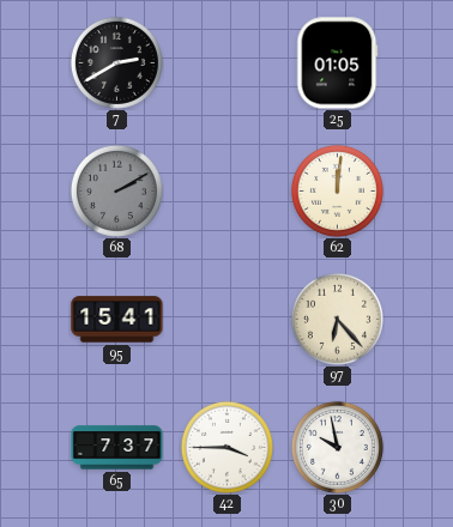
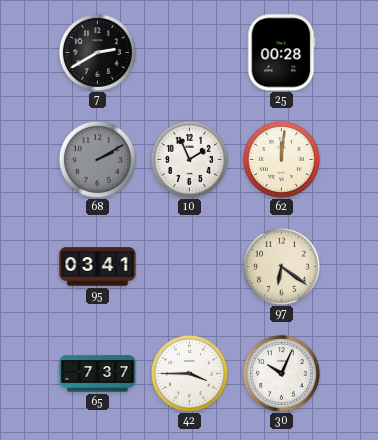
25: 01:05 -> 00:28
10: none -> 1:56
95: 15:41 -> 03:41
97: 6:23 -> 6:21
30: 9:58 -> 10:04
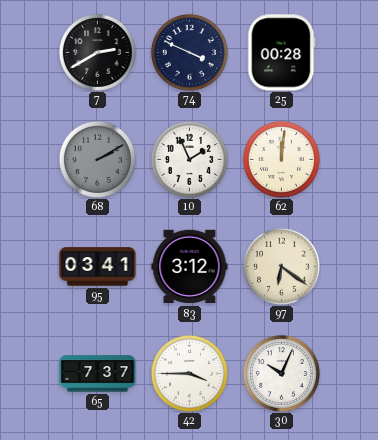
74: none -> 3:49
83: none -> 3:12
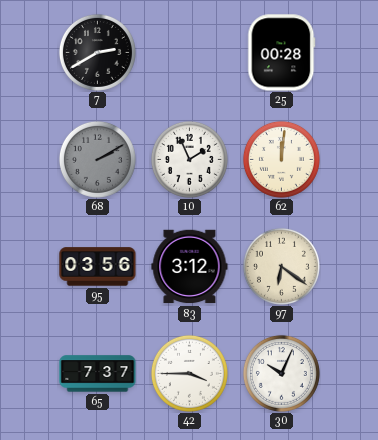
74: 3:49 -> none
95: 03:41 -> 03:56
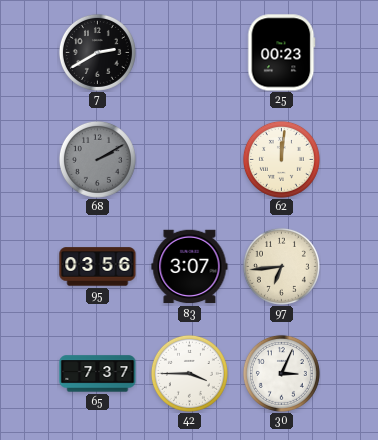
25: 00:28 -> 00:23
10: 1:56 -> none
83: 3:12 -> 3:07
97: 6:21 -> 6:44
30: 10:04 -> 3:04
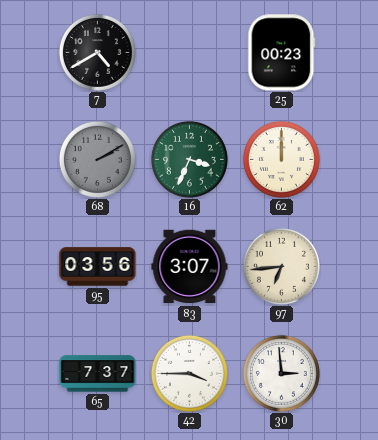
7: 2:40 -> 4:40
16: none -> 3:34
62: 12:01 -> 12:00
30: 3:04 -> 2:59
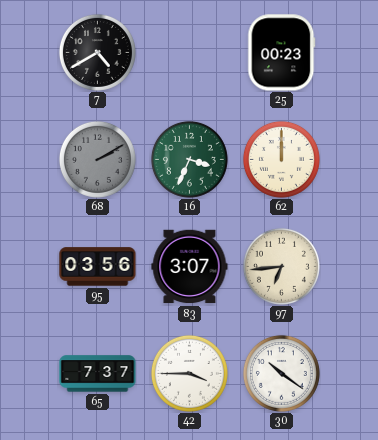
30: 2:59 -> 10:21
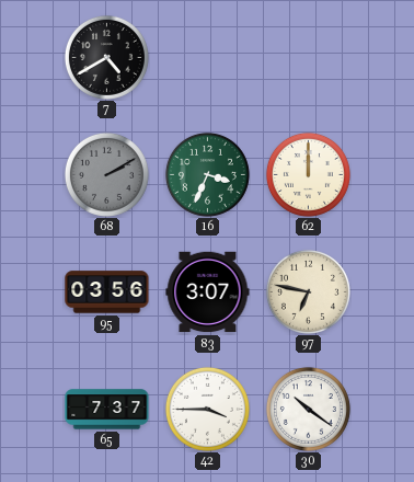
25: 00:23 -> none
97: 6:44 -> 6:47
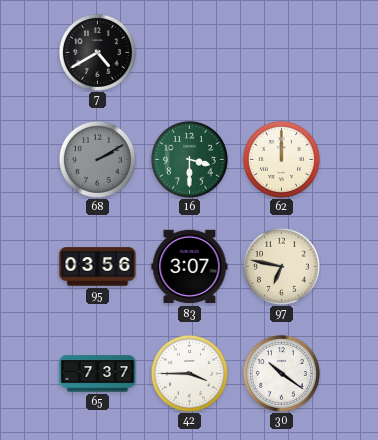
16: 3:34 -> 3:30
